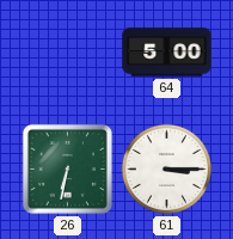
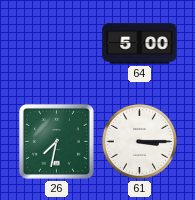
26: 6:32 -> 7:32
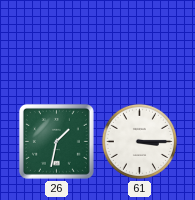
64: 5:00 -> none
26: 7:32 -> 1:32
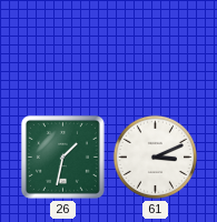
61: 3:15 -> 3:11
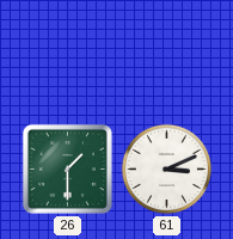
26: 1:32 -> 1:30
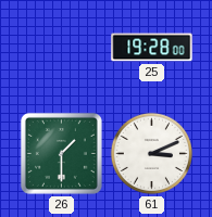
25: none -> 19:28
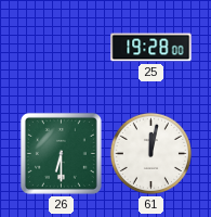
26: 1:30 -> 6:30
61: 3:11 -> 12:02
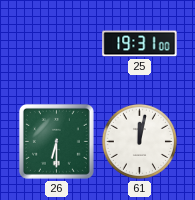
25: 19:28 -> 19:31
